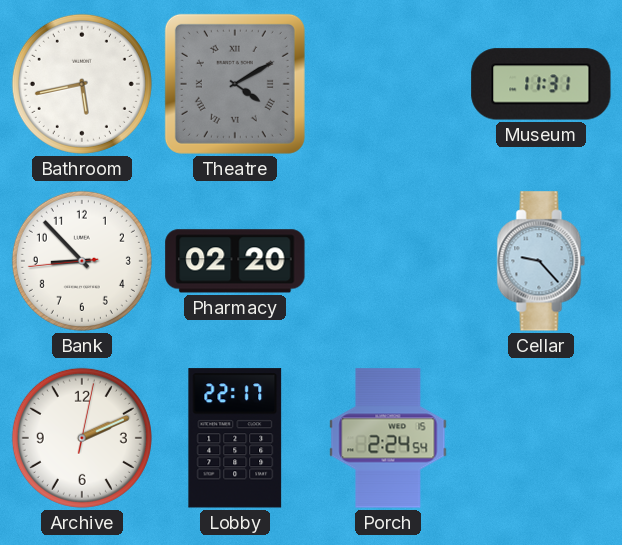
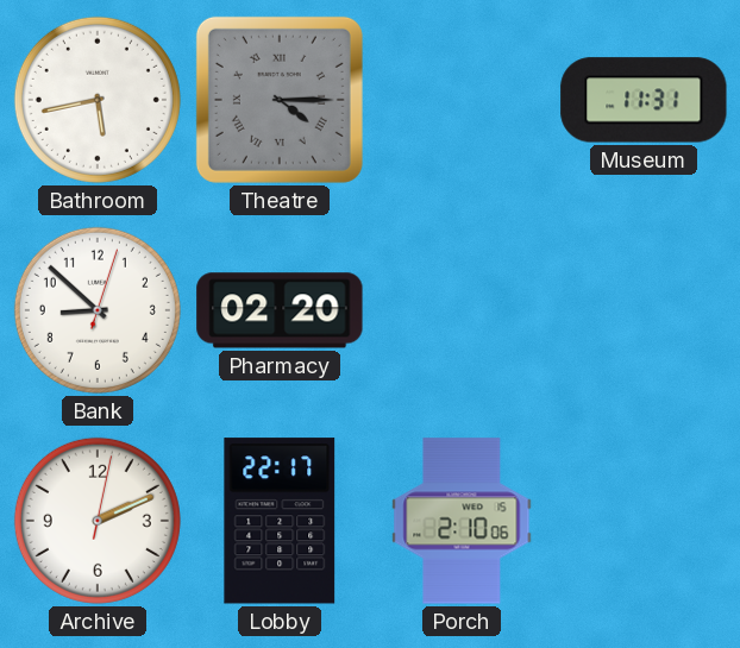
Theatre: 4:10 -> 4:15
Bank: 8:52:44 -> 8:52:03
Cellar: 9:23 -> none
Porch: 2:24 -> 2:10
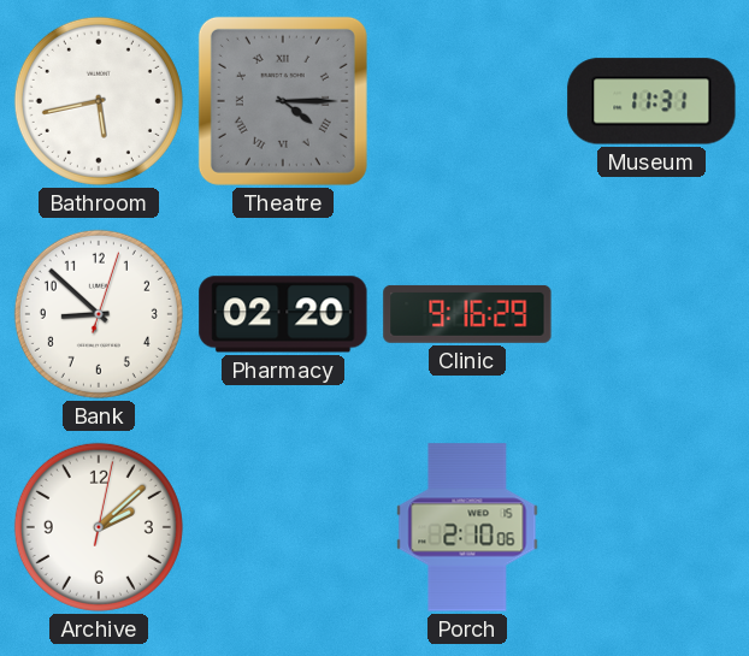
Clinic: none -> 9:16
Archive: 2:11 -> 2:08
Lobby: 22:17 -> none
